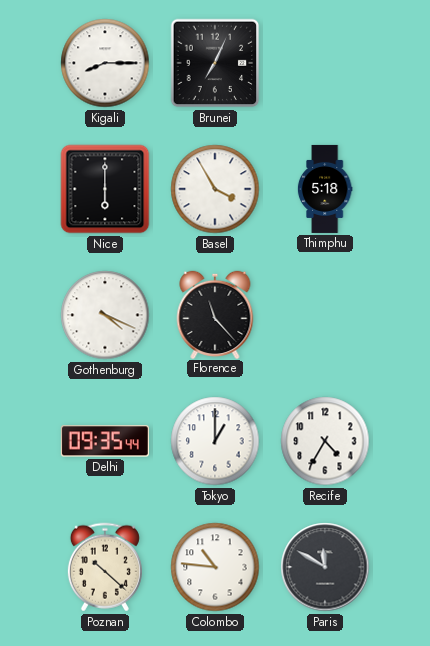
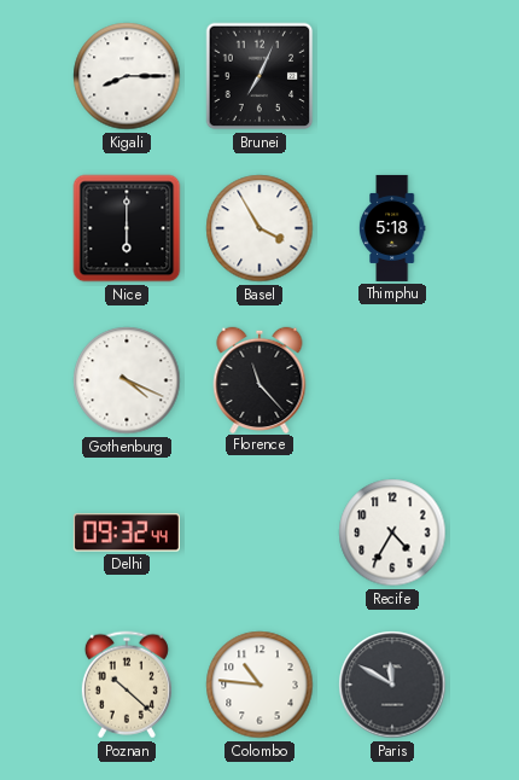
Delhi: 09:35 -> 09:32
Tokyo: 1:00 -> none
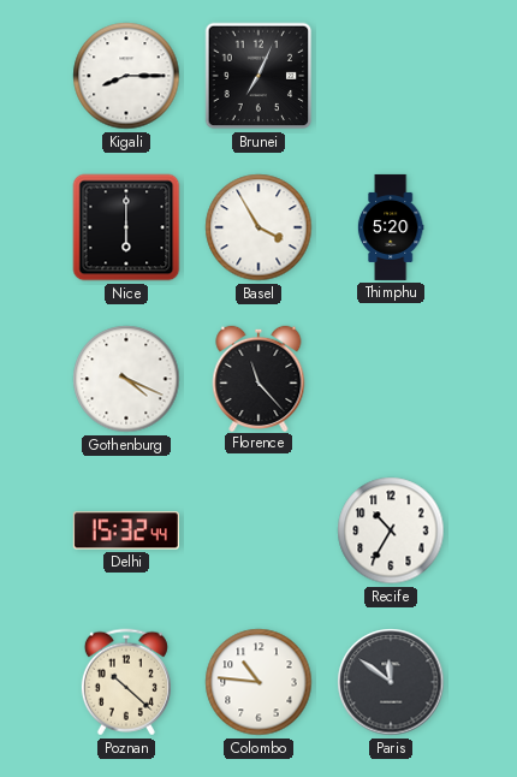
Thimphu: 5:18 -> 5:20
Delhi: 09:32 -> 15:32
Recife: 4:35 -> 10:35
Paris: 11:50 -> 11:51
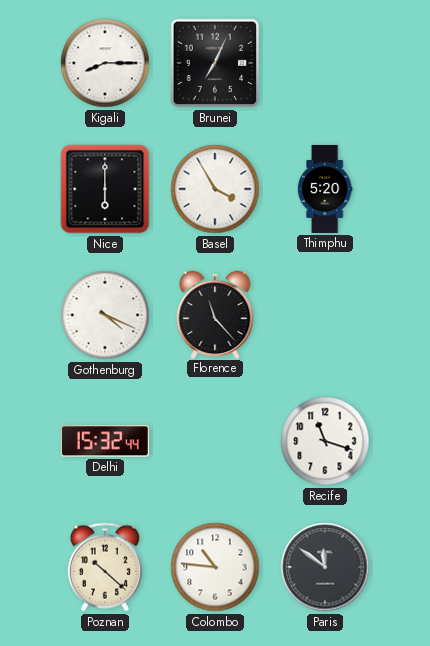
Recife: 10:35 -> 11:18
